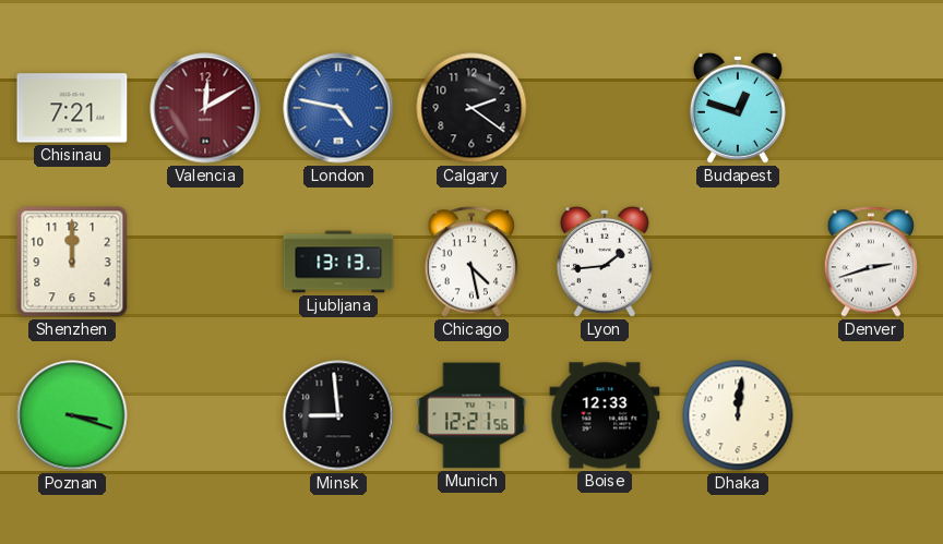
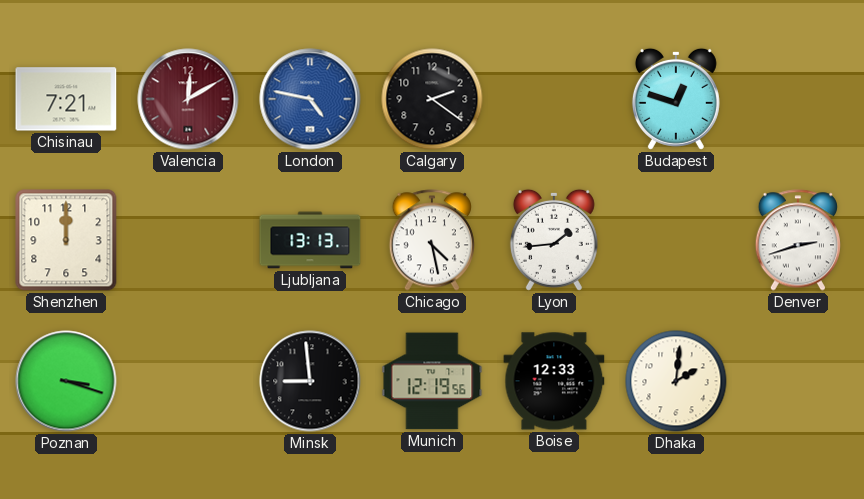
Munich: 12:21 -> 12:19
Dhaka: 12:01 -> 2:01
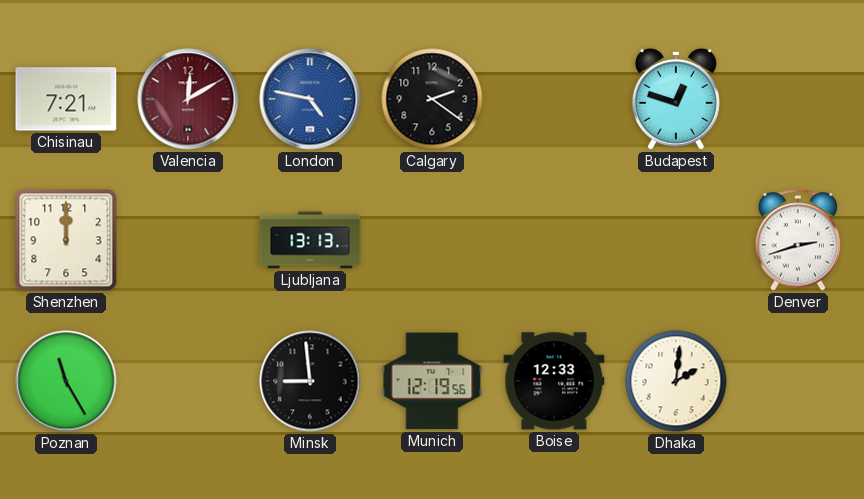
Chicago: 4:28 -> none
Lyon: 1:44 -> none
Poznan: 3:18 -> 11:25
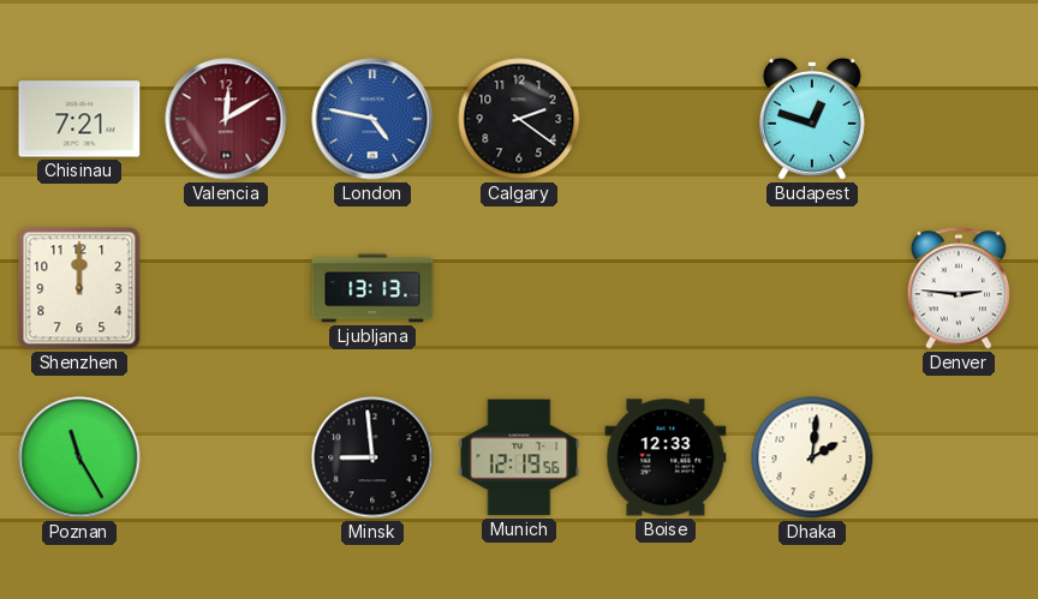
Denver: 2:42 -> 2:46
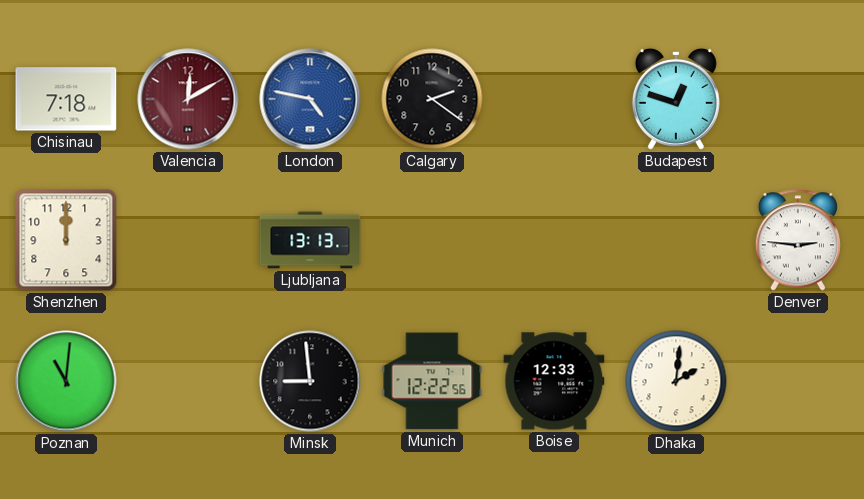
Chisinau: 7:21 -> 7:18
Poznan: 11:25 -> 11:01
Munich: 12:19 -> 12:22
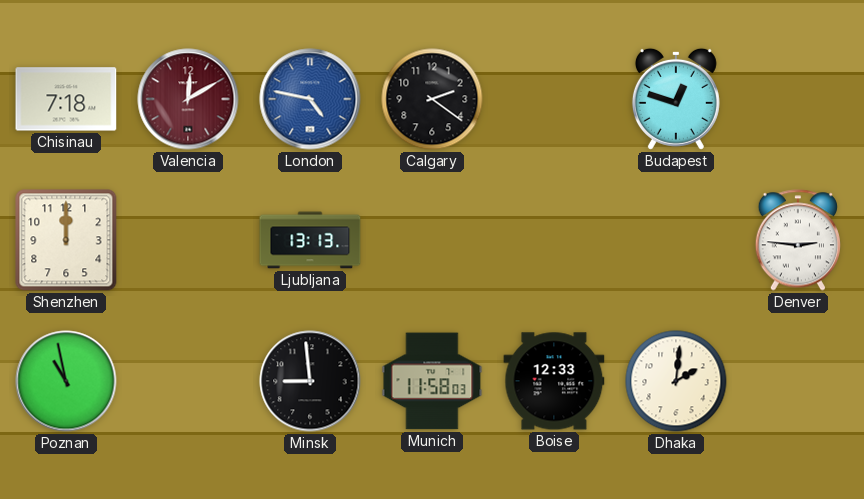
Poznan: 11:01 -> 10:58
Munich: 12:22 -> 11:58
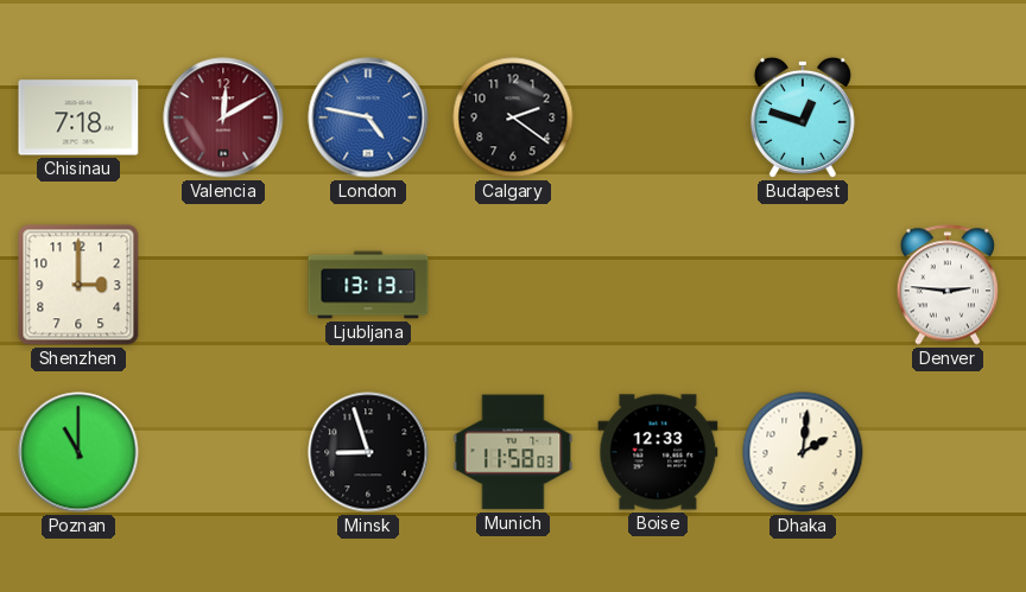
Shenzhen: 12:00 -> 3:00
Poznan: 10:58 -> 11:00
Minsk: 8:59 -> 8:57
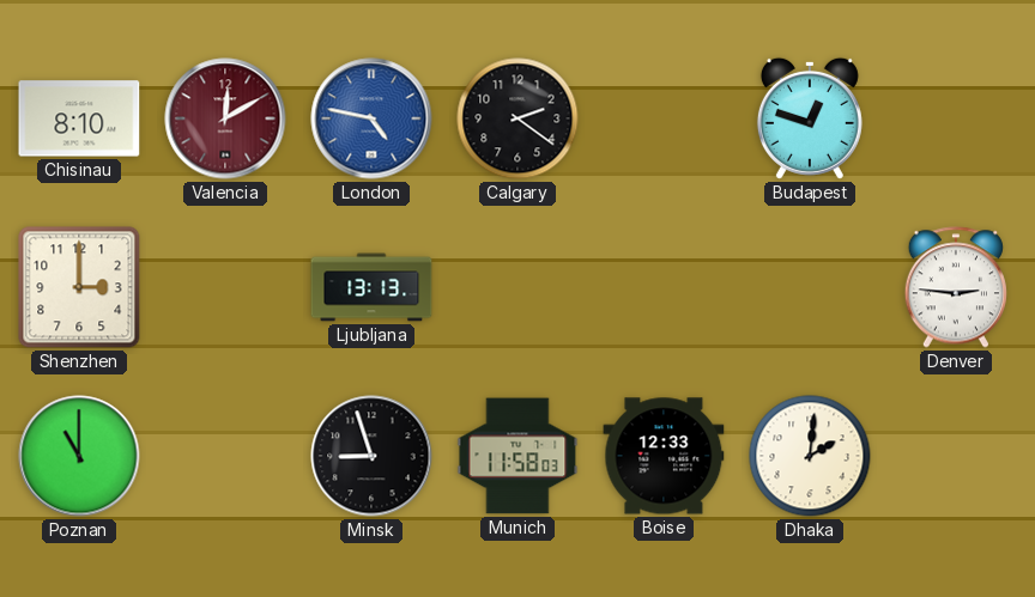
Chisinau: 7:18 -> 8:10
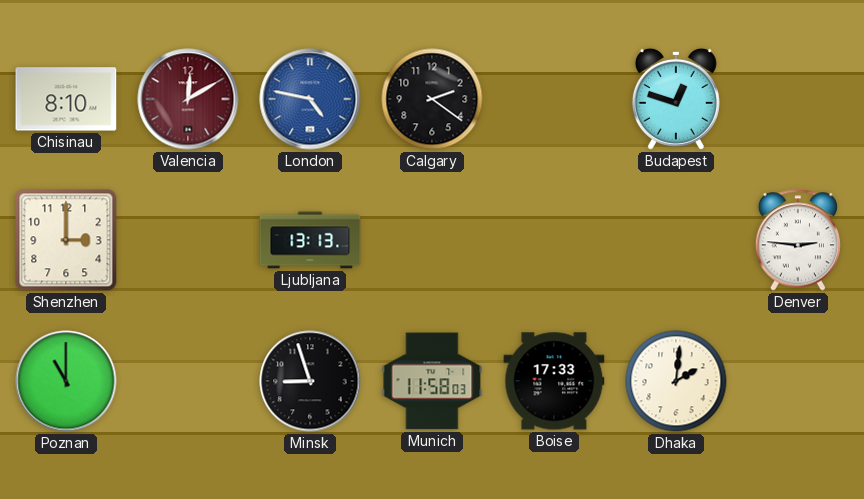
Boise: 12:33 -> 17:33
